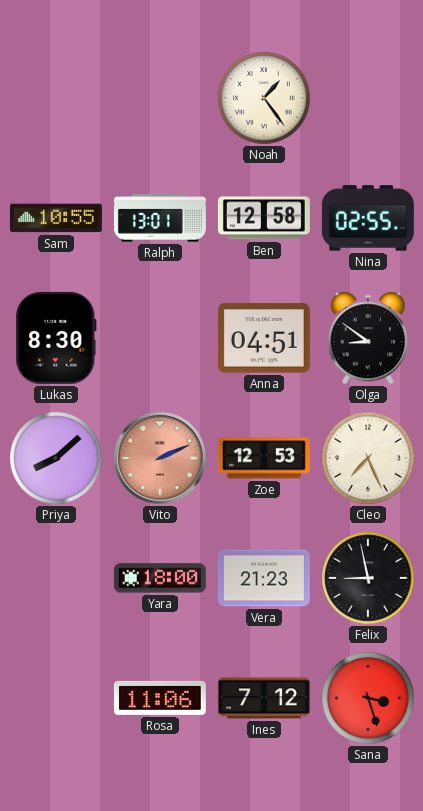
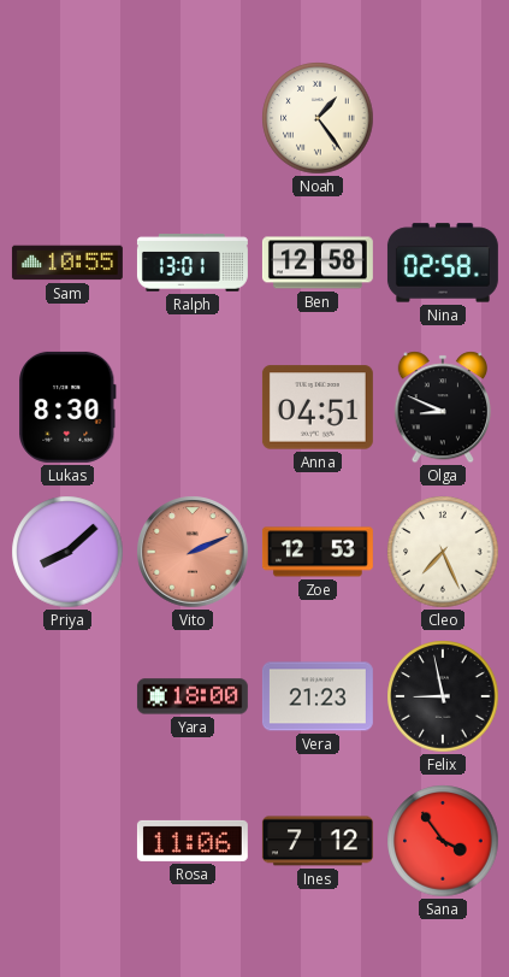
Nina: 02:55 -> 02:58
Olga: 8:51 -> 8:49
Sana: 3:27 -> 3:54
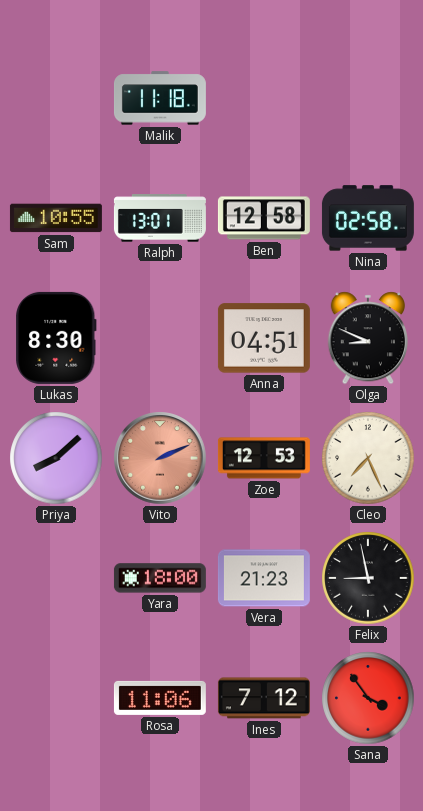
Malik: none -> 11:18
Noah: 1:24 -> none
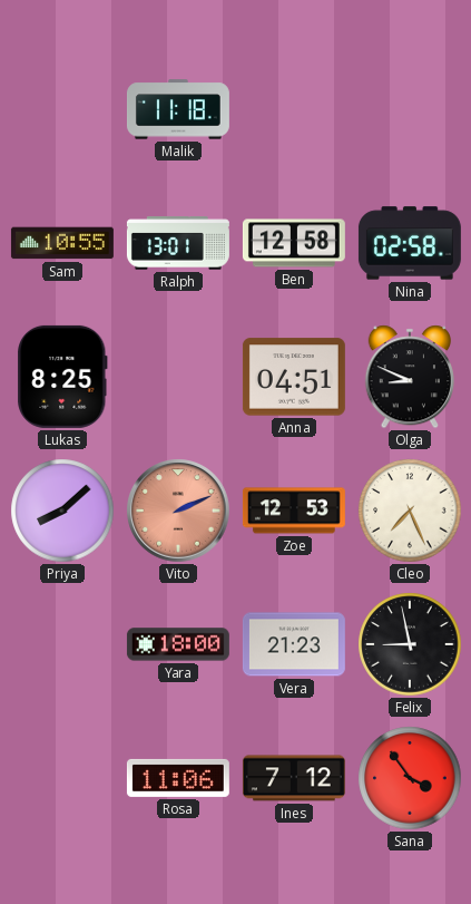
Lukas: 8:30 -> 8:25
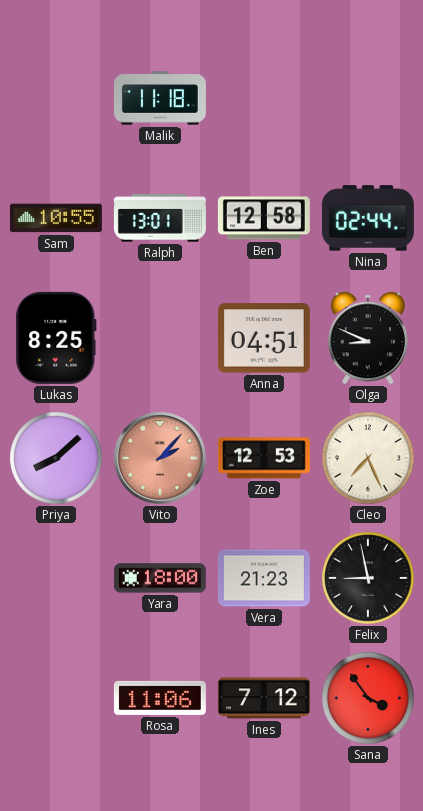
Nina: 02:58 -> 02:44
Vito: 2:11 -> 2:07
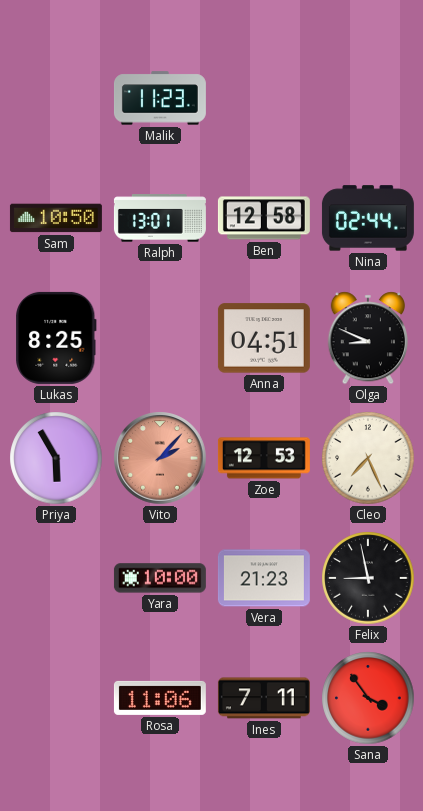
Malik: 11:18 -> 11:23
Sam: 10:55 -> 10:50
Priya: 8:08 -> 5:55
Yara: 18:00 -> 10:00
Ines: 7:12 -> 7:11
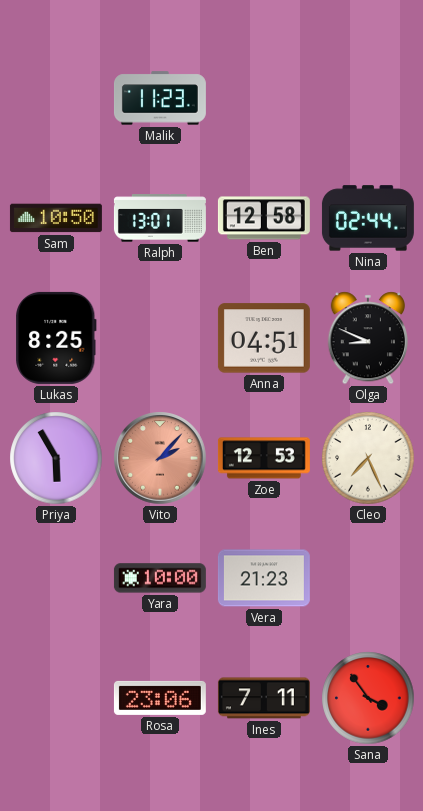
Felix: 8:58 -> none
Rosa: 11:06 -> 23:06
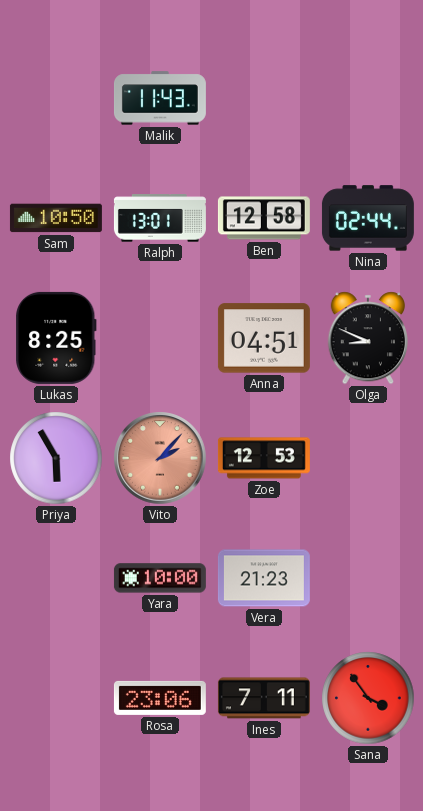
Malik: 11:23 -> 11:43
Cleo: 7:26 -> none
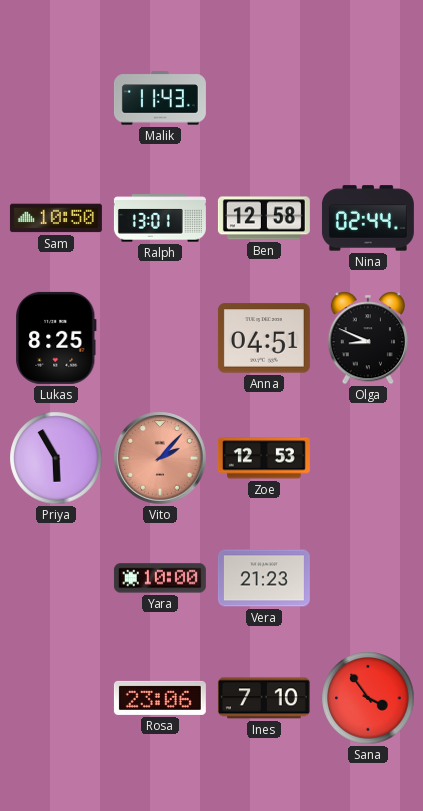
Ines: 7:11 -> 7:10
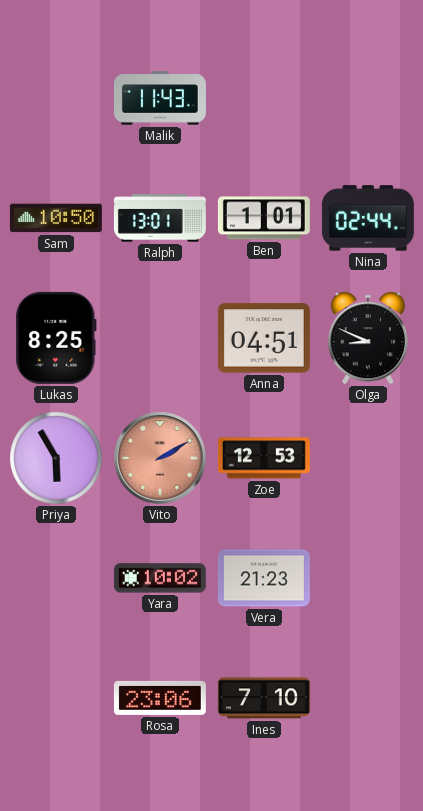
Ben: 12:58 -> 1:01
Vito: 2:07 -> 2:10
Yara: 10:00 -> 10:02
Sana: 3:54 -> none
